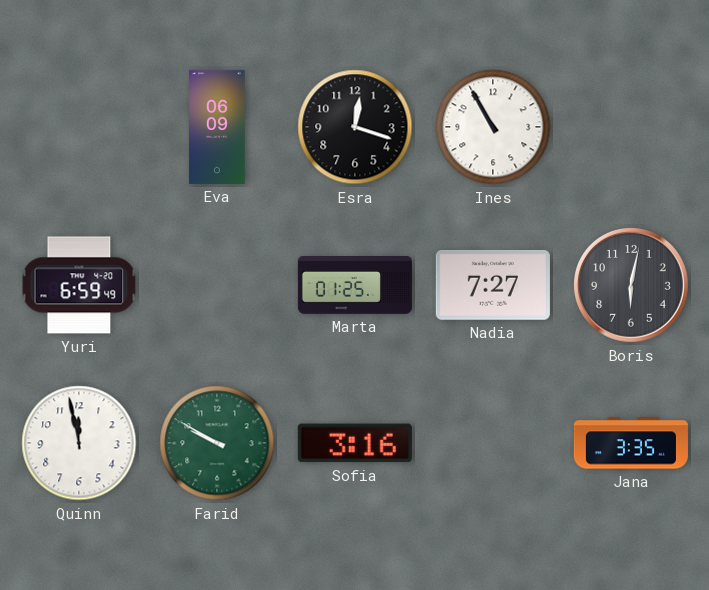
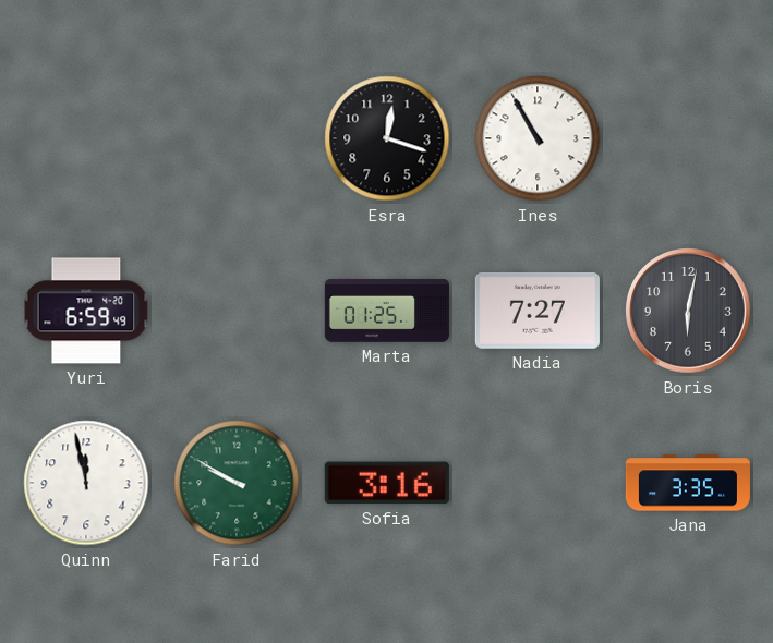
Eva: 06:09 -> none
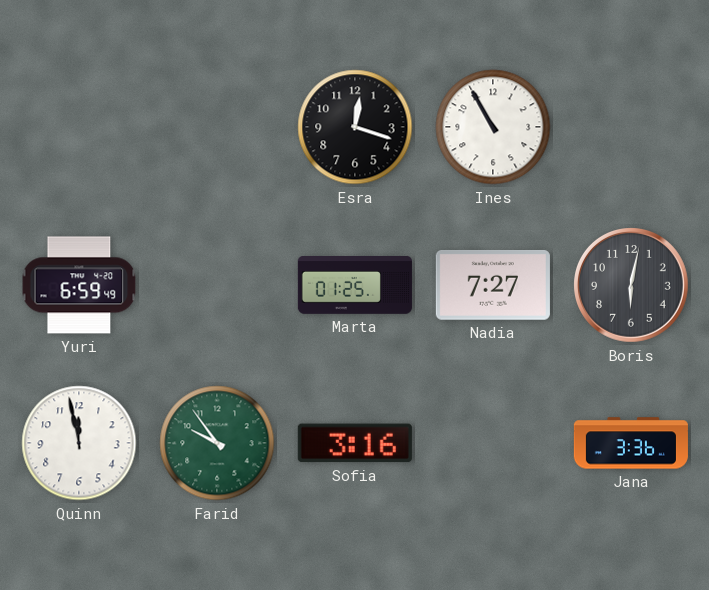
Farid: 9:50 -> 9:54
Jana: 3:35 -> 3:36
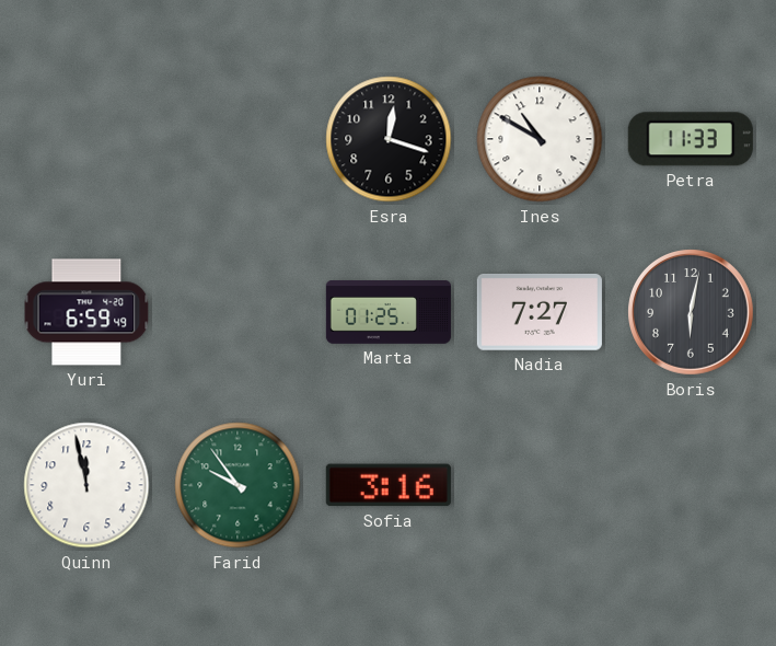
Ines: 10:55 -> 10:50
Petra: none -> 11:33
Jana: 3:36 -> none
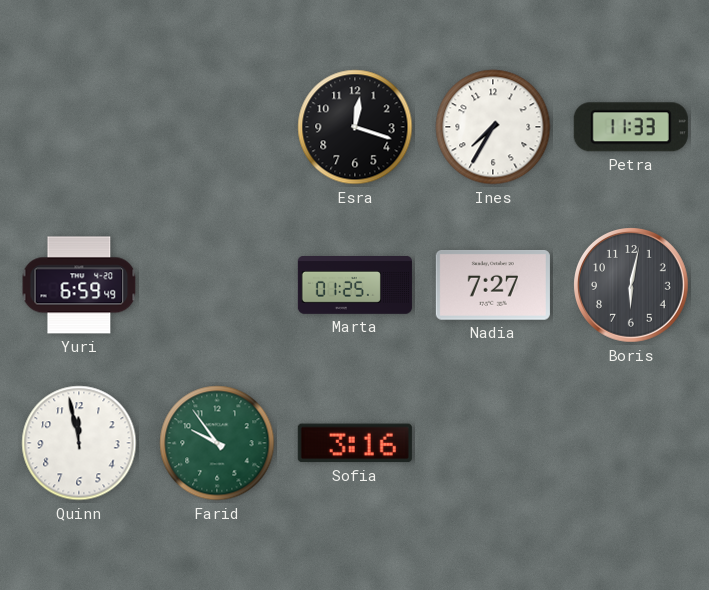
Ines: 10:50 -> 7:35
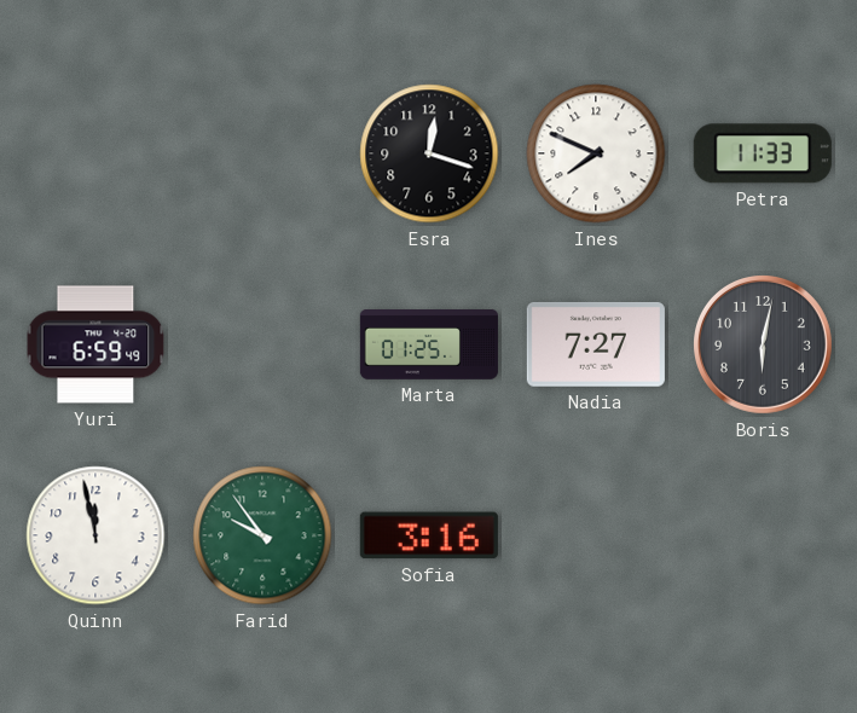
Ines: 7:35 -> 7:49
